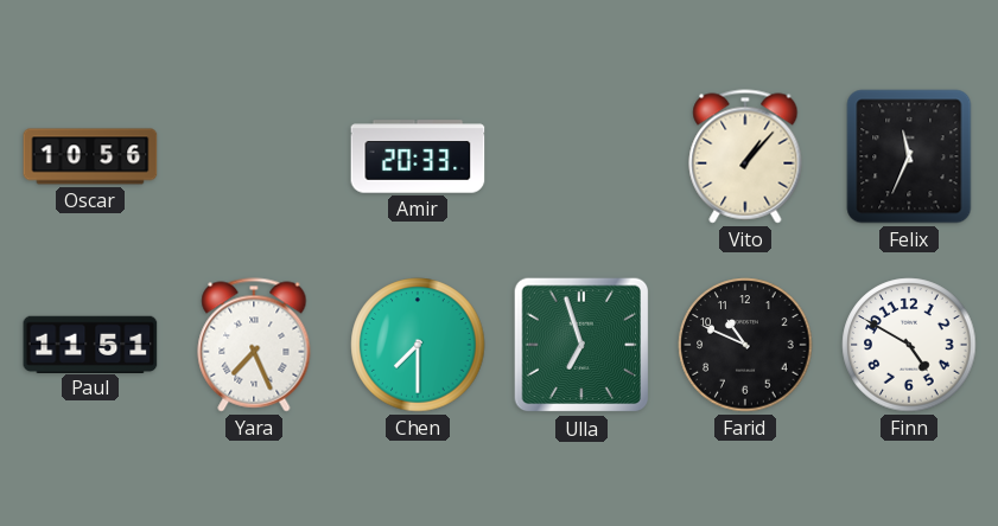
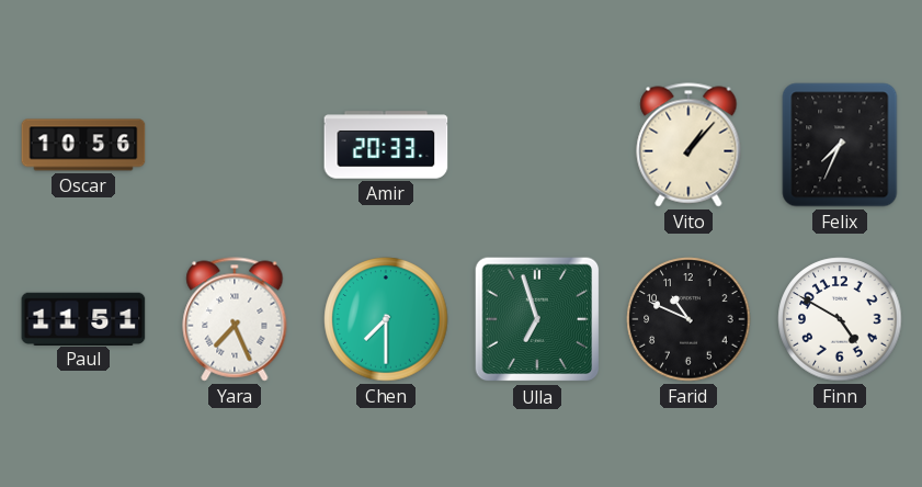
Felix: 11:34 -> 7:34
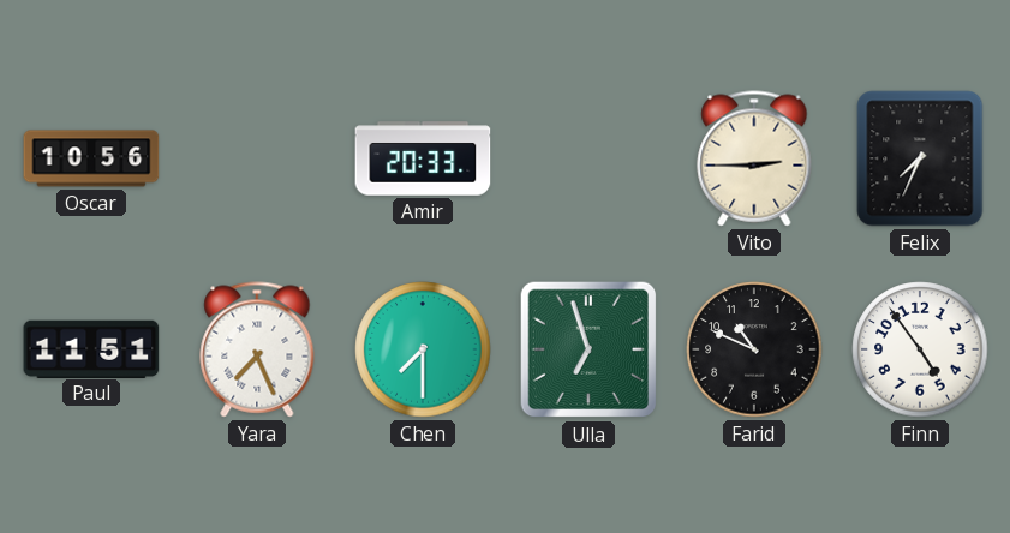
Vito: 1:07 -> 2:45
Finn: 4:50 -> 4:54
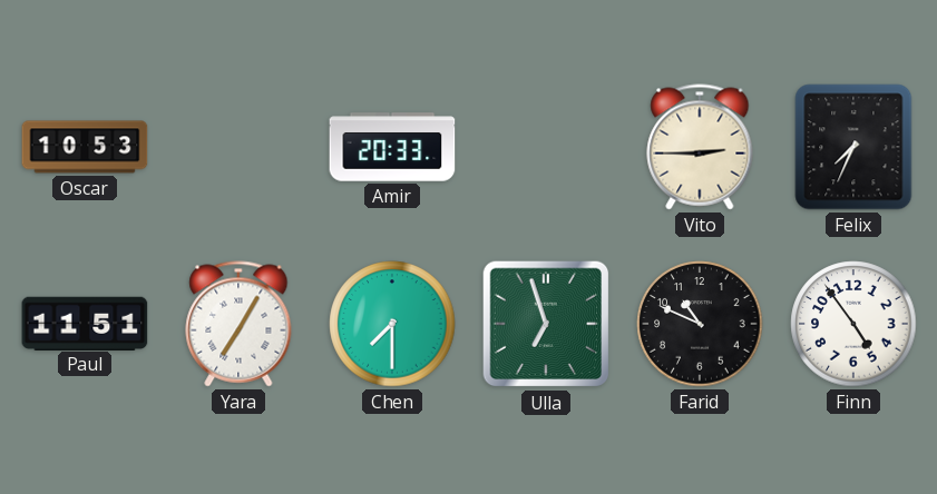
Oscar: 10:56 -> 10:53
Yara: 7:26 -> 7:05
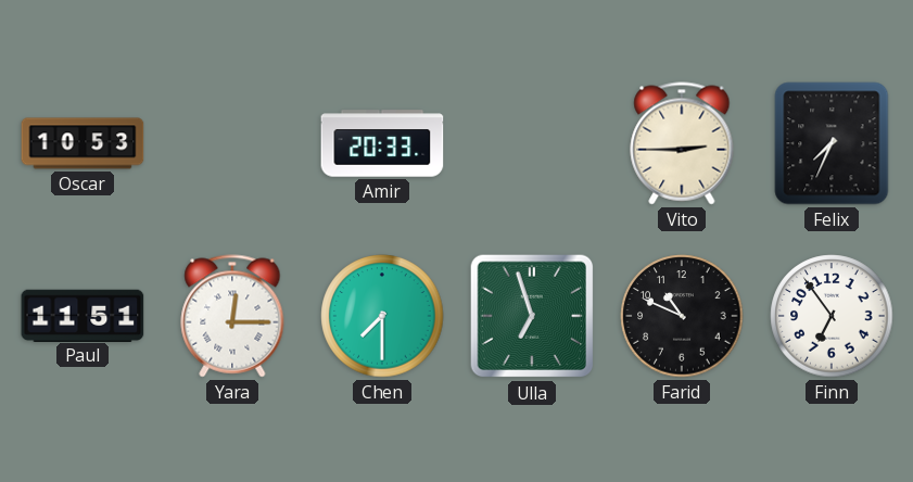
Yara: 7:05 -> 12:15
Finn: 4:54 -> 6:54
